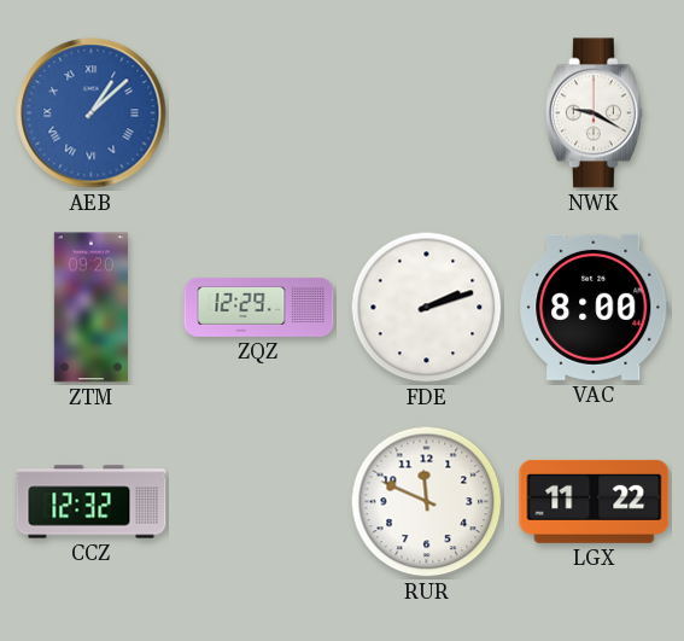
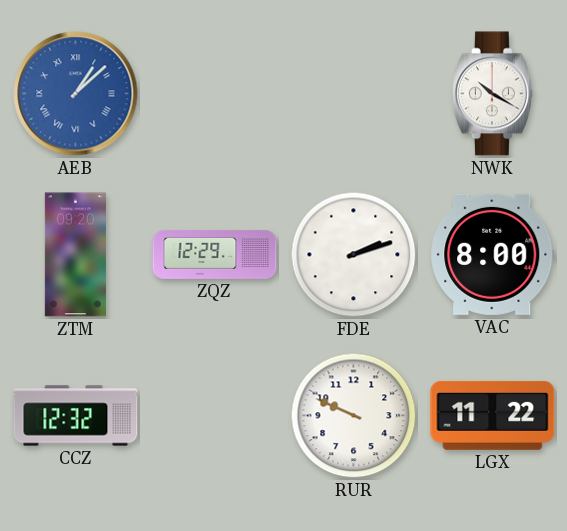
NWK: 9:20 -> 10:20
RUR: 11:49 -> 9:49
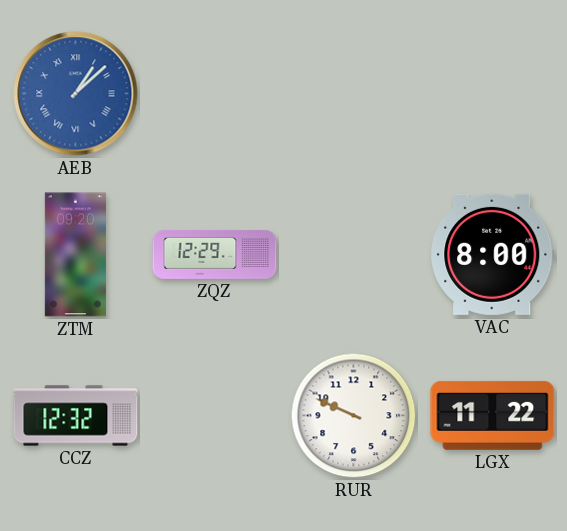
NWK: 10:20 -> none
FDE: 2:12 -> none
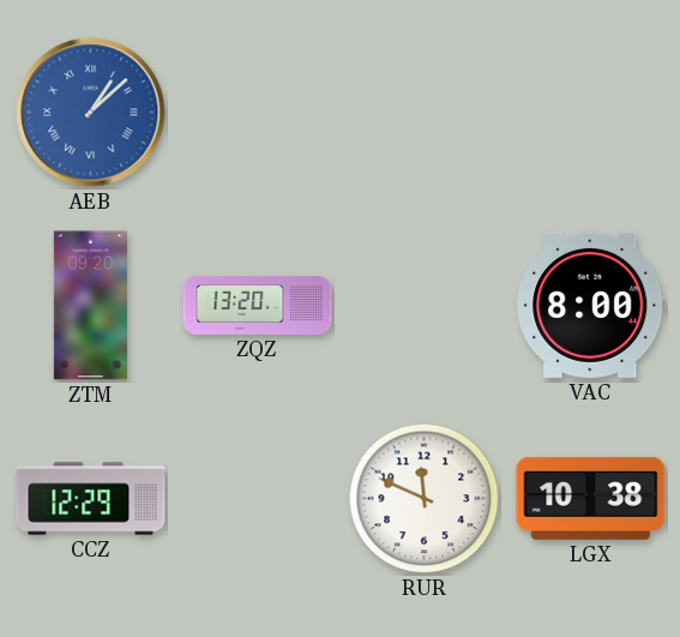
ZQZ: 12:29 -> 13:20
CCZ: 12:32 -> 12:29
RUR: 9:49 -> 11:49
LGX: 11:22 -> 10:38
